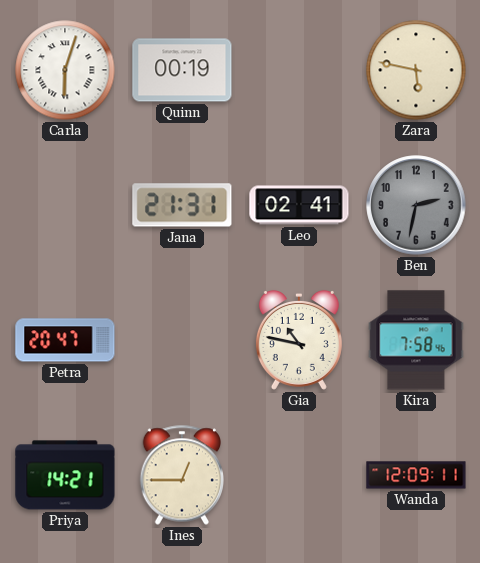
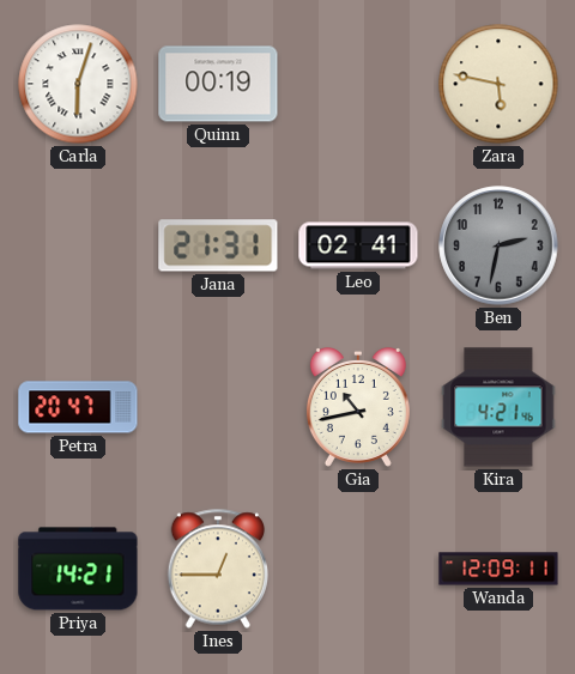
Gia: 10:47 -> 10:43
Kira: 7:58 -> 4:21
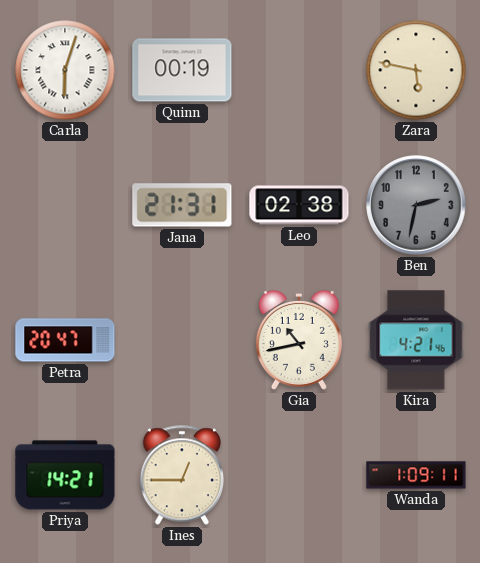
Leo: 02:41 -> 02:38
Wanda: 12:09 -> 1:09
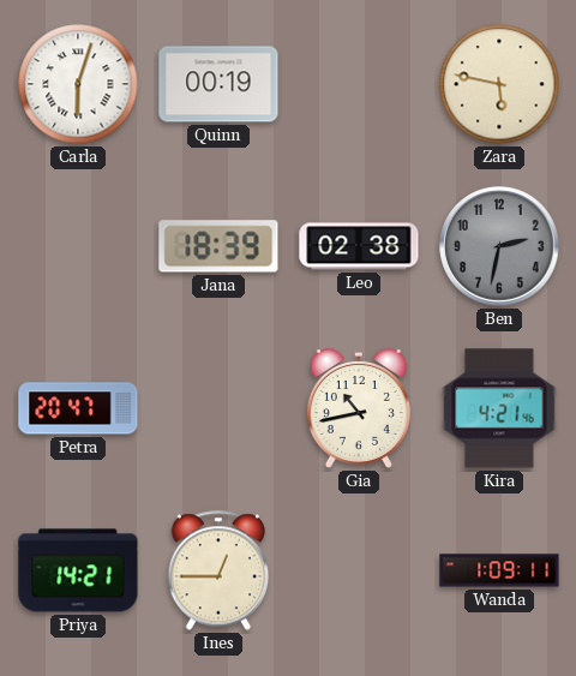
Jana: 21:31 -> 18:39
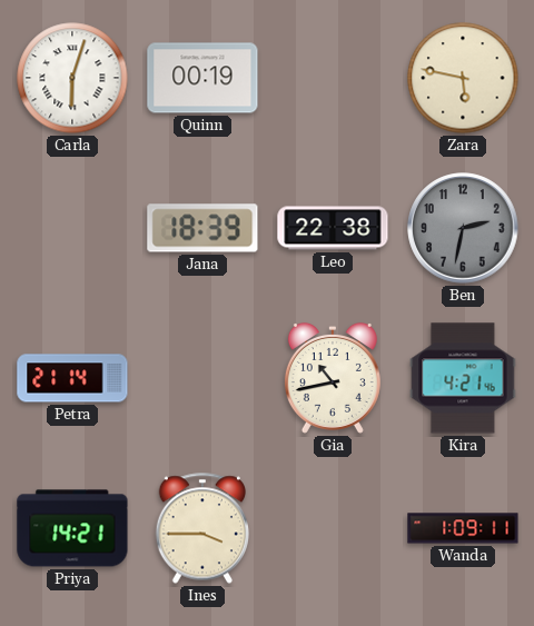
Leo: 02:38 -> 22:38
Petra: 20:47 -> 21:14
Ines: 12:45 -> 3:45
